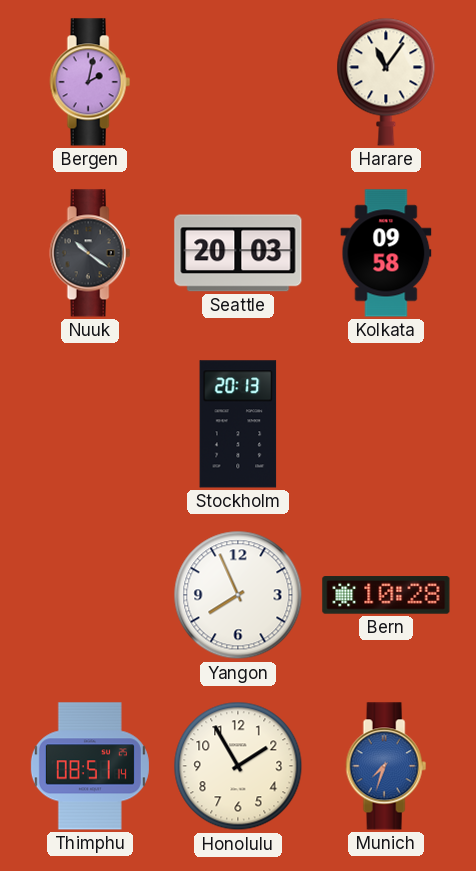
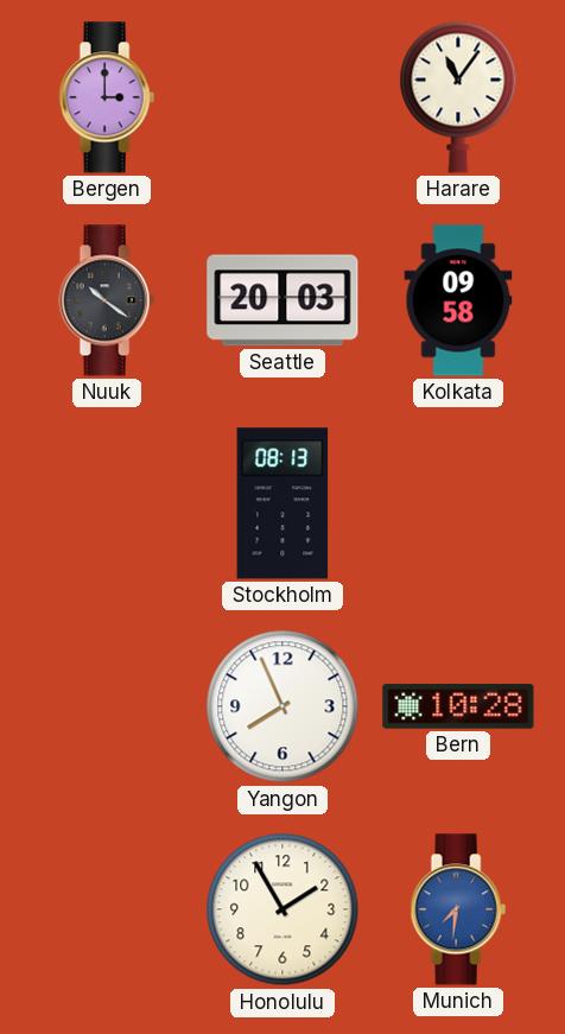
Bergen: 2:02 -> 3:00
Stockholm: 20:13 -> 08:13
Thimphu: 08:51 -> none
Munich: 7:33 -> 7:31
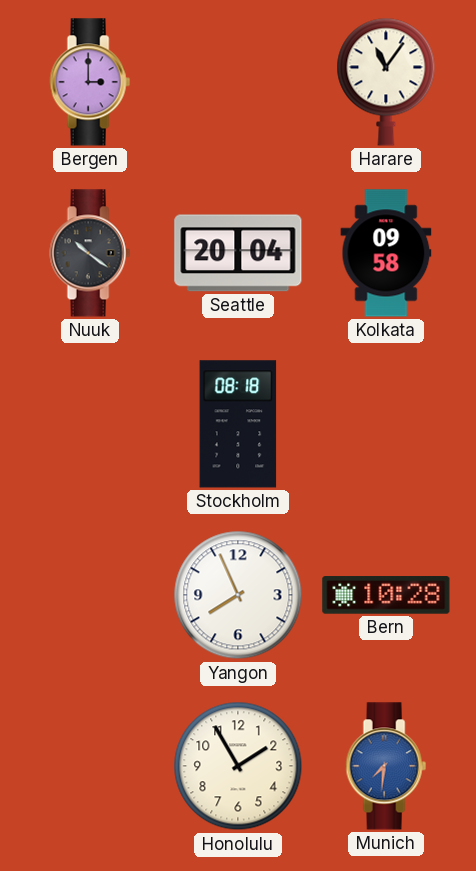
Seattle: 20:03 -> 20:04
Stockholm: 08:13 -> 08:18
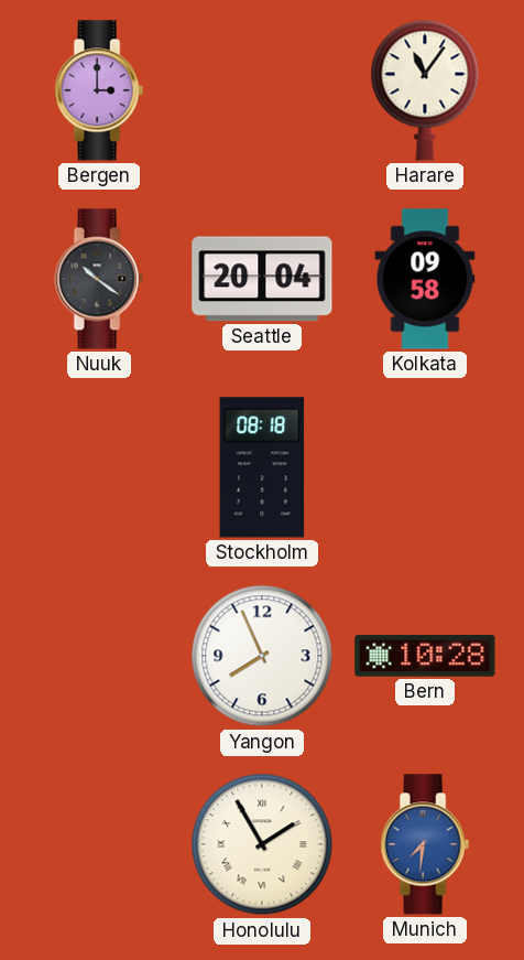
Honolulu numerals: Arabic -> Roman
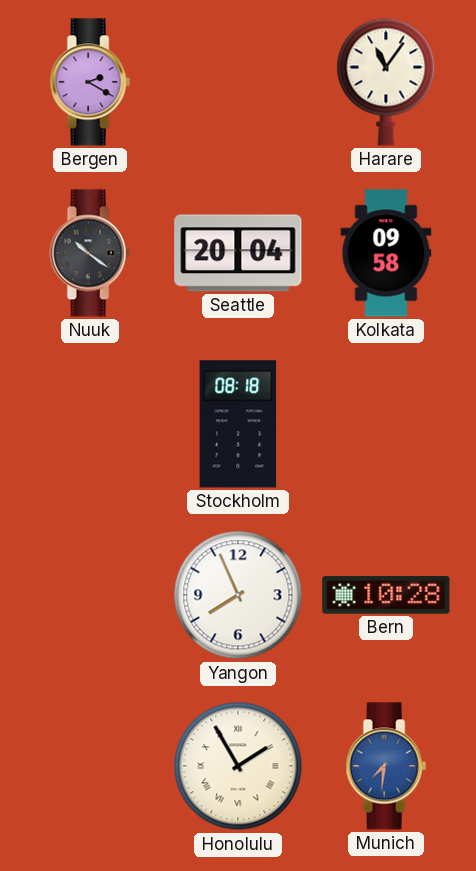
Bergen: 3:00 -> 2:20
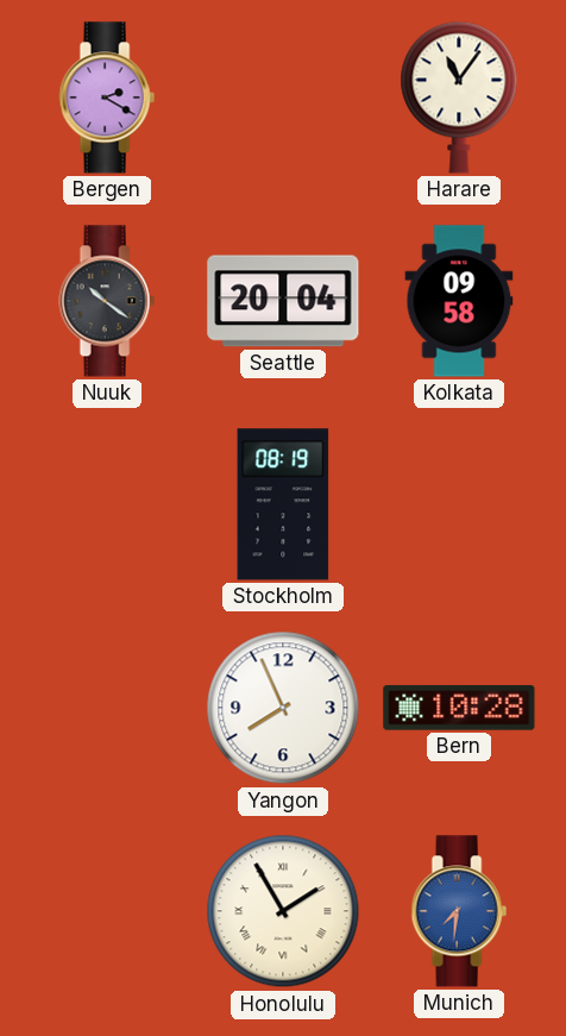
Stockholm: 08:18 -> 08:19
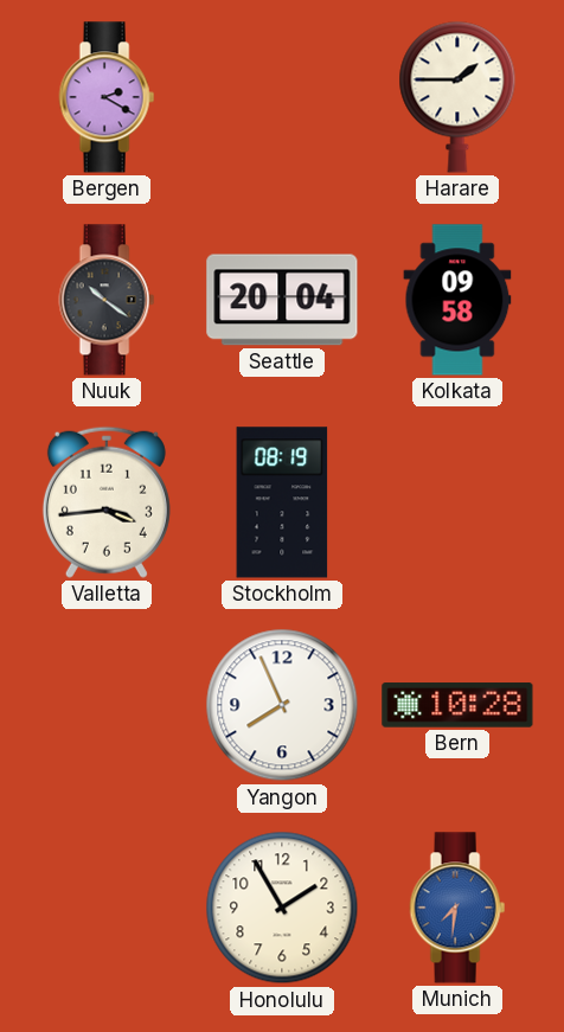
Harare: 11:06 -> 1:45
Valletta: none -> 3:44
Honolulu numerals: Roman -> Arabic
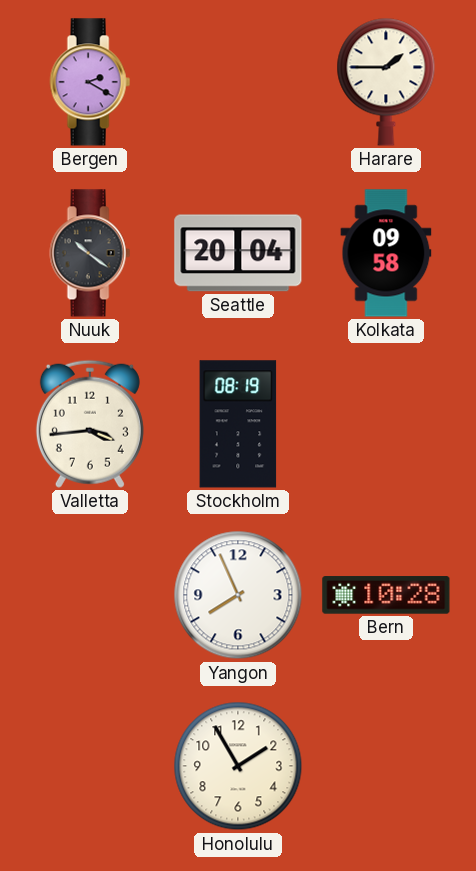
Munich: 7:31 -> none
